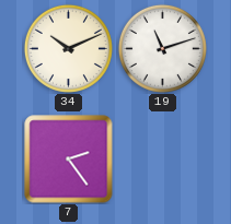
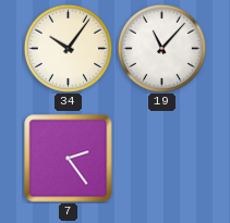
34: 10:11 -> 10:06
19: 11:12 -> 11:07
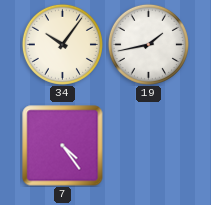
19: 11:07 -> 1:43
7: 2:24 -> 4:24
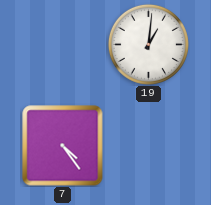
34: 10:06 -> none
19: 1:43 -> 1:01
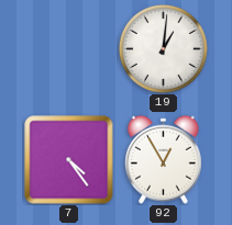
92: none -> 12:55
